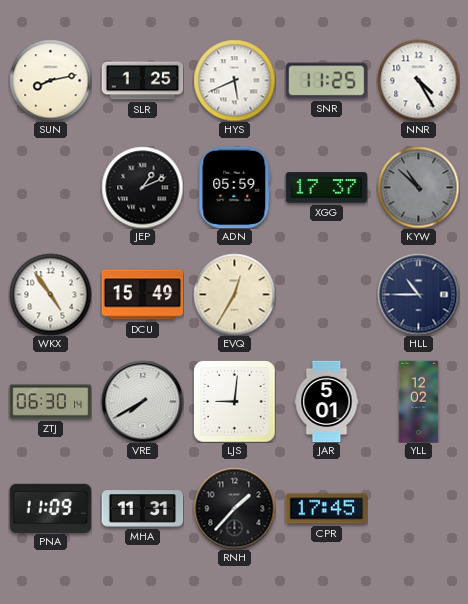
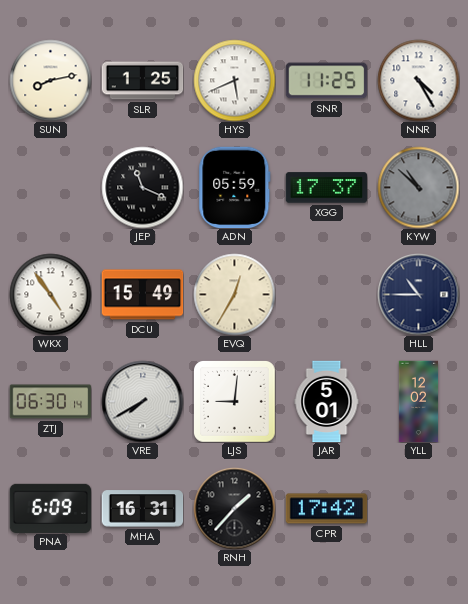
JEP: 1:11 -> 11:19
PNA: 11:09 -> 6:09
MHA: 11:31 -> 16:31
CPR: 17:45 -> 17:42
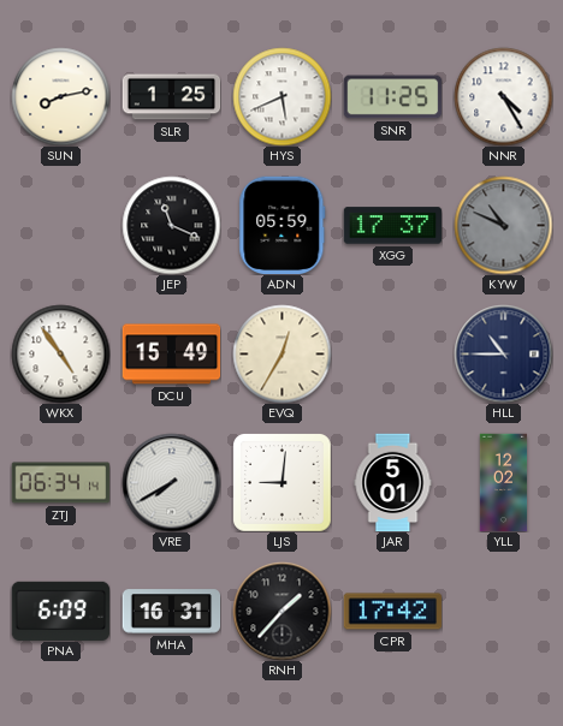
KYW: 10:52 -> 10:49
ZTJ: 06:30 -> 06:34
